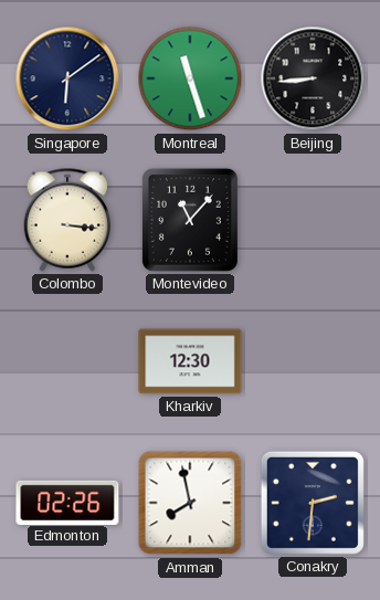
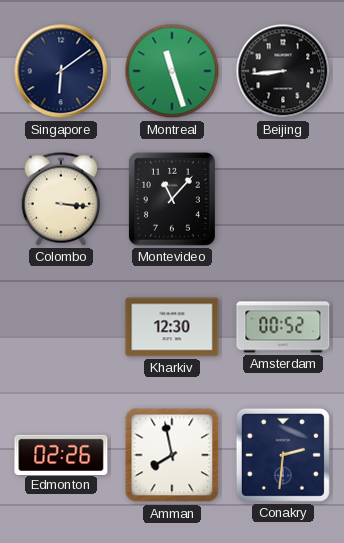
Amsterdam: none -> 00:52
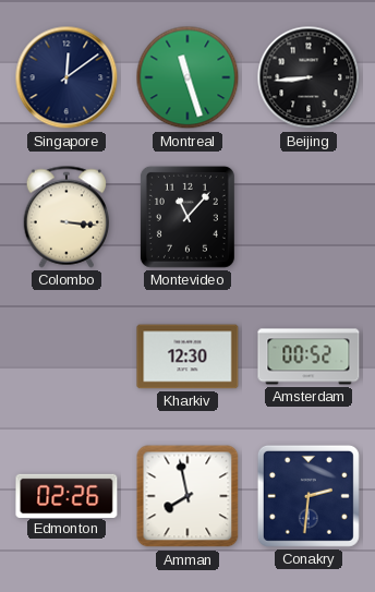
Singapore: 6:09 -> 12:09
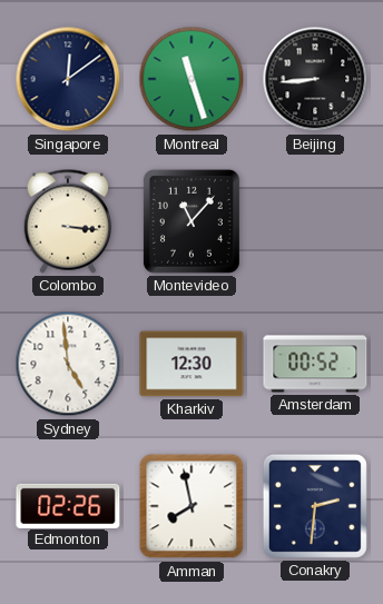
Sydney: none -> 4:59
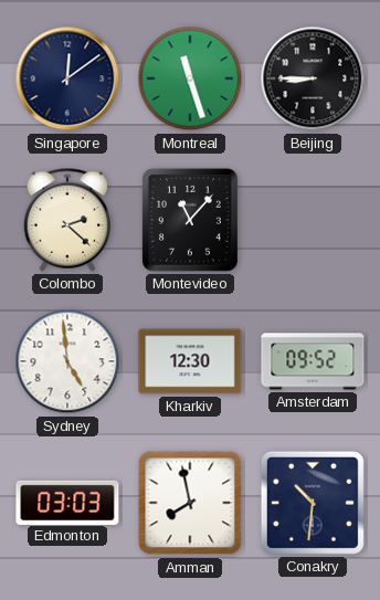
Beijing: 8:44 -> 8:45
Colombo: 3:16 -> 2:22
Amsterdam: 00:52 -> 09:52
Edmonton: 02:26 -> 03:03
Conakry: 2:31 -> 10:31
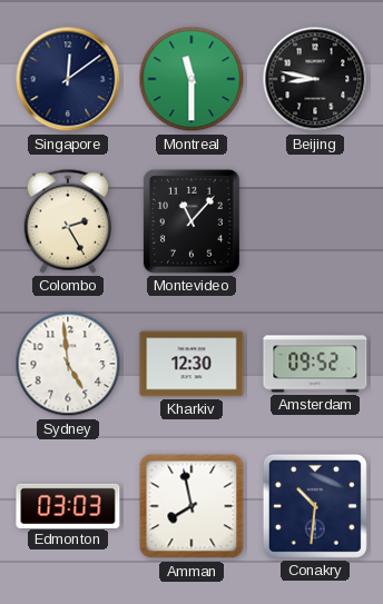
Montreal: 11:27 -> 11:30
Beijing: 8:45 -> 8:47
Colombo: 2:22 -> 2:25
